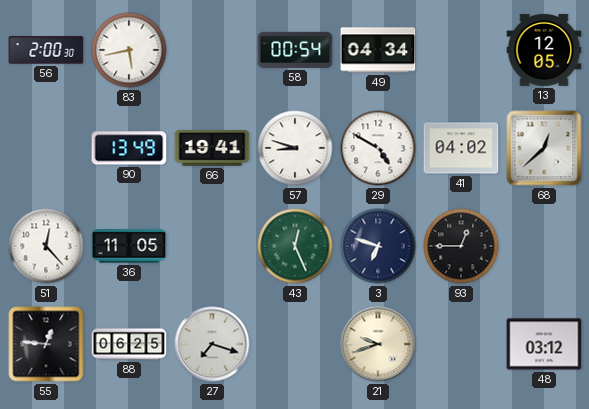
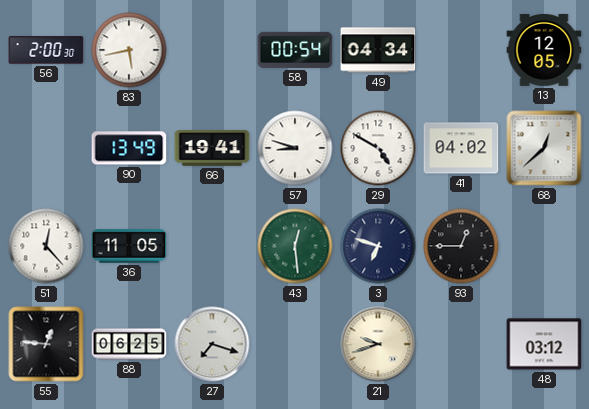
43: 12:26 -> 12:29
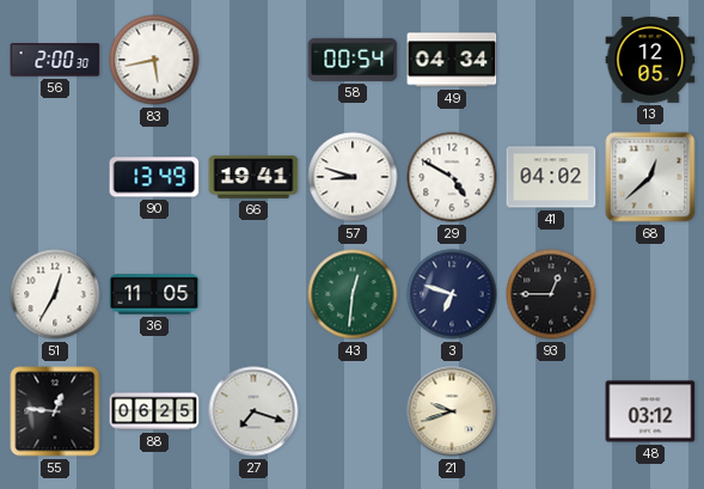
51: 12:23 -> 12:35
43: 12:29 -> 12:31
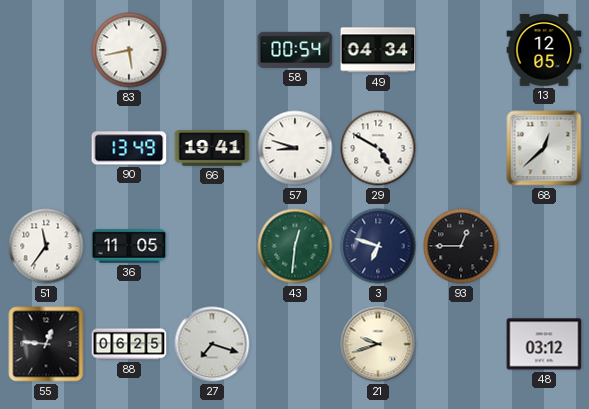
56: 2:00 -> none
41: 04:02 -> none
51: 12:35 -> 11:36
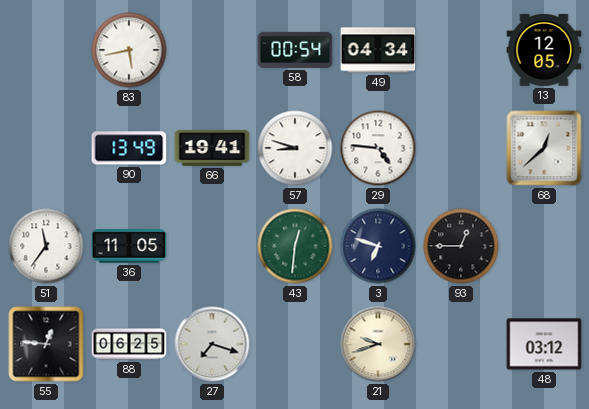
29: 4:50 -> 4:46
